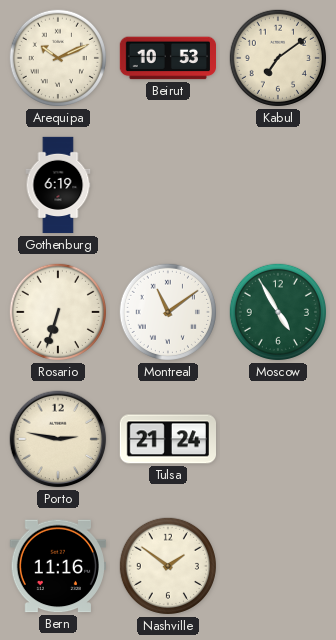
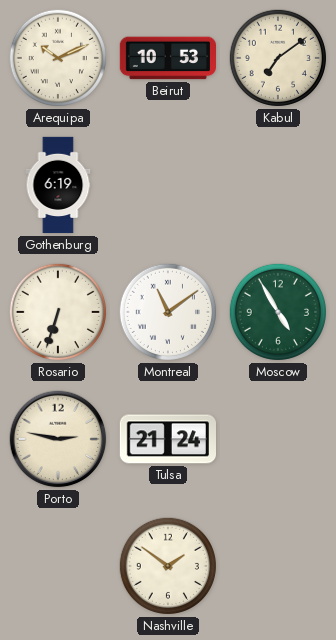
Bern: 11:16 -> none
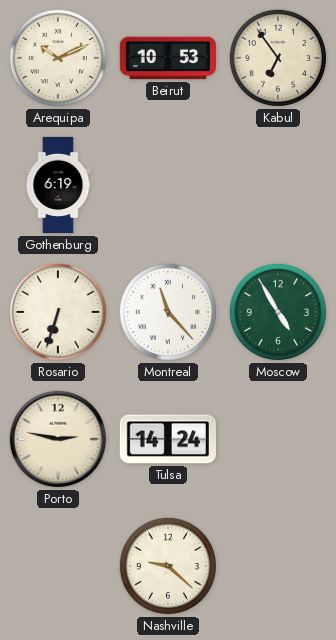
Kabul: 7:09 -> 6:54
Montreal: 11:09 -> 11:23
Tulsa: 21:24 -> 14:24
Nashville: 1:51 -> 9:22
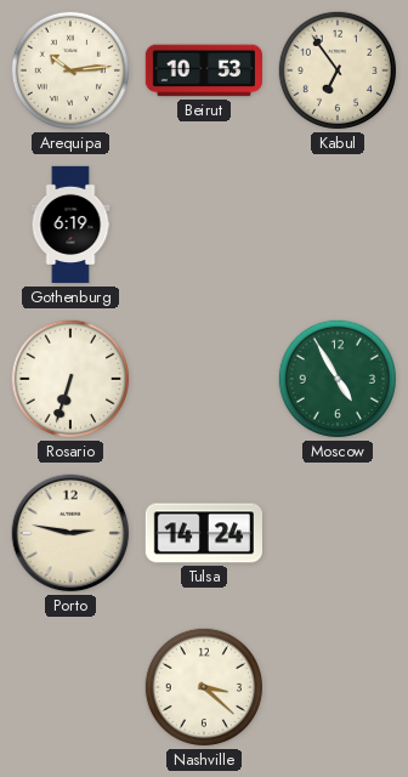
Arequipa: 10:11 -> 10:14
Montreal: 11:23 -> none
Nashville: 9:22 -> 3:22
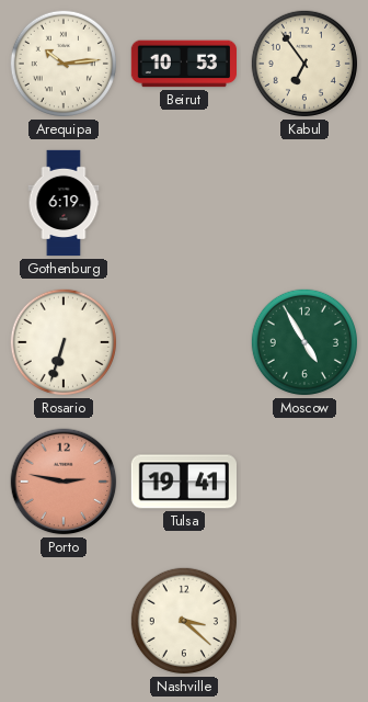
Porto dial: cream -> salmon
Tulsa: 14:24 -> 19:41
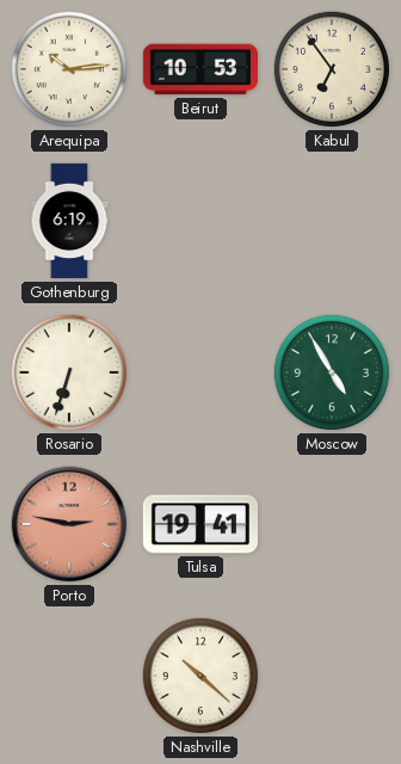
Nashville: 3:22 -> 10:22
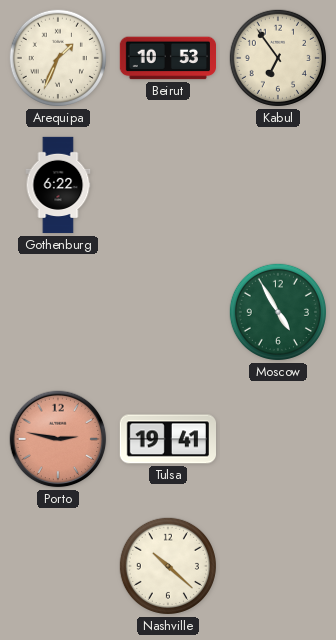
Arequipa: 10:14 -> 1:34
Gothenburg: 6:19 -> 6:22
Rosario: 6:33 -> none
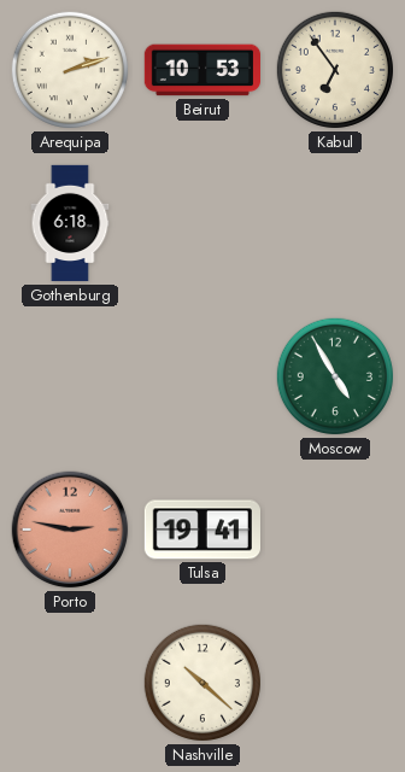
Arequipa: 1:34 -> 2:12
Gothenburg: 6:22 -> 6:18
